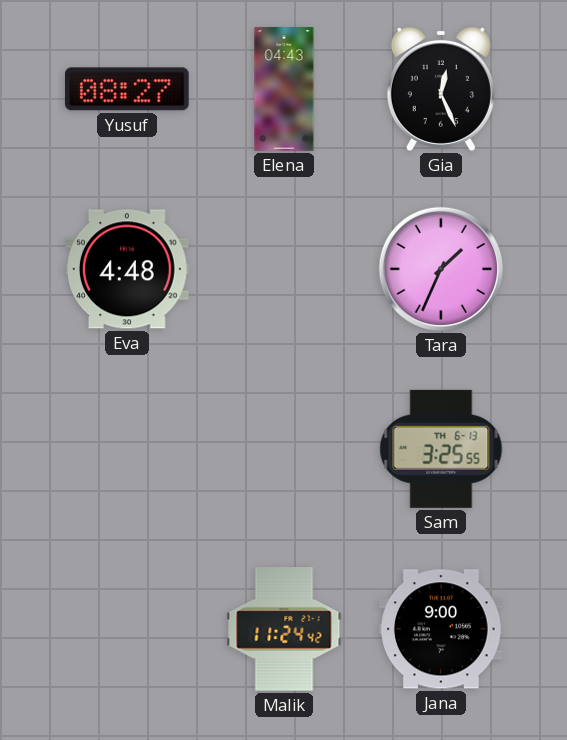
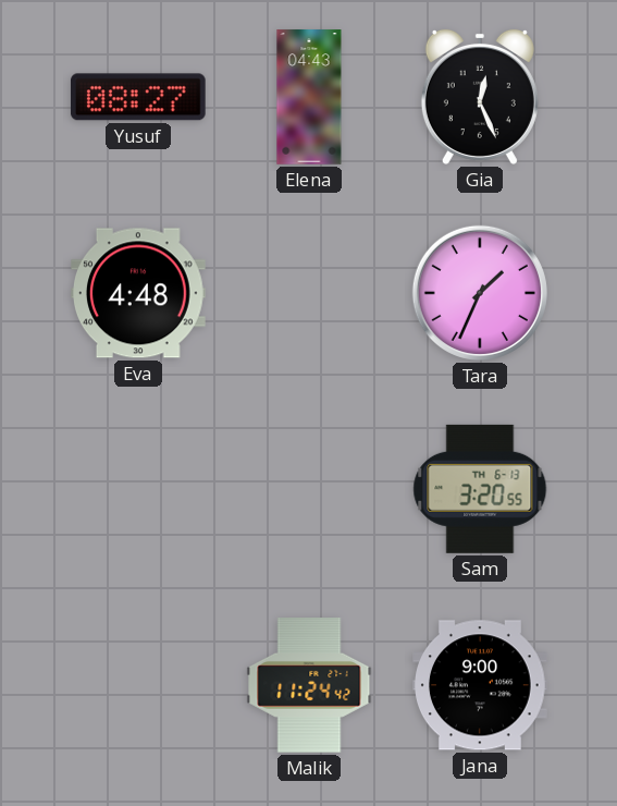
Sam: 3:25 -> 3:20
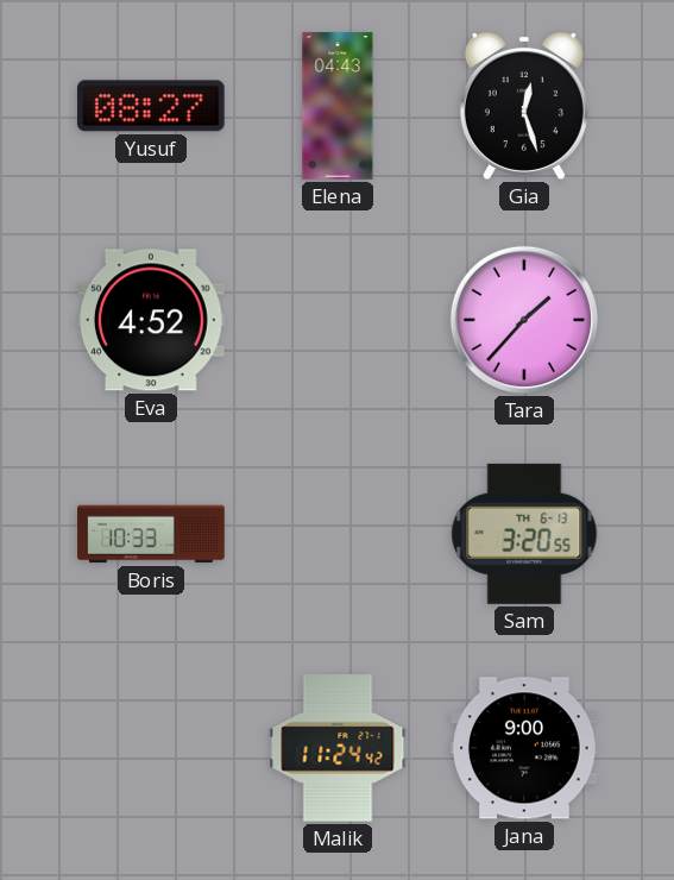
Gia: 12:26 -> 12:27
Eva: 4:48 -> 4:52
Tara: 1:34 -> 1:37
Boris: none -> 10:33
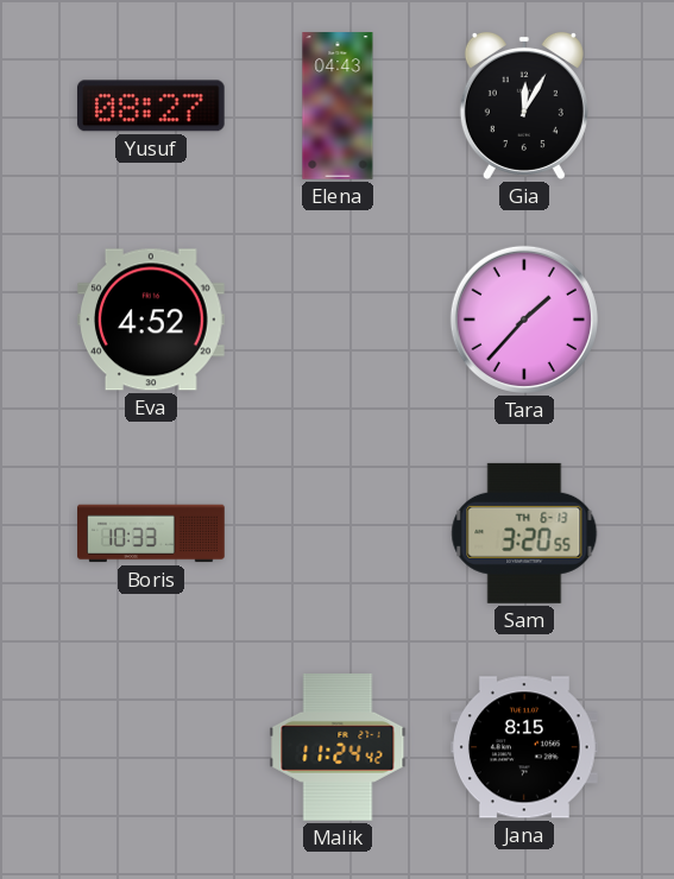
Gia: 12:27 -> 12:05
Jana: 9:00 -> 8:15
